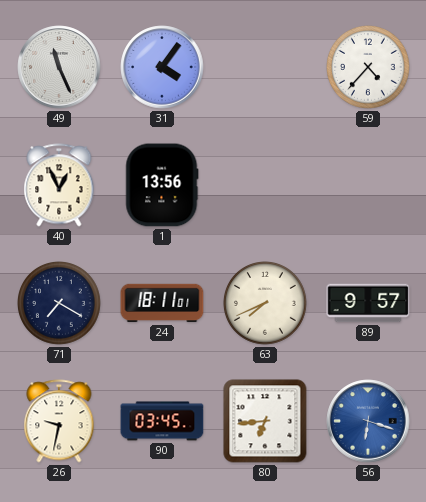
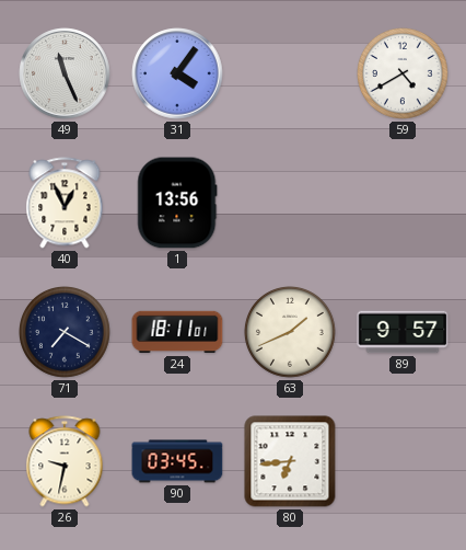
59: 4:37 -> 4:40
63: 7:41 -> 1:41
56: 6:18 -> none
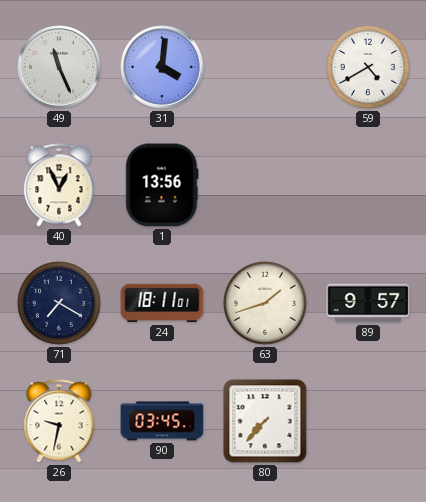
31: 4:06 -> 4:01
63: 1:41 -> 1:42
80: 6:44 -> 7:37
